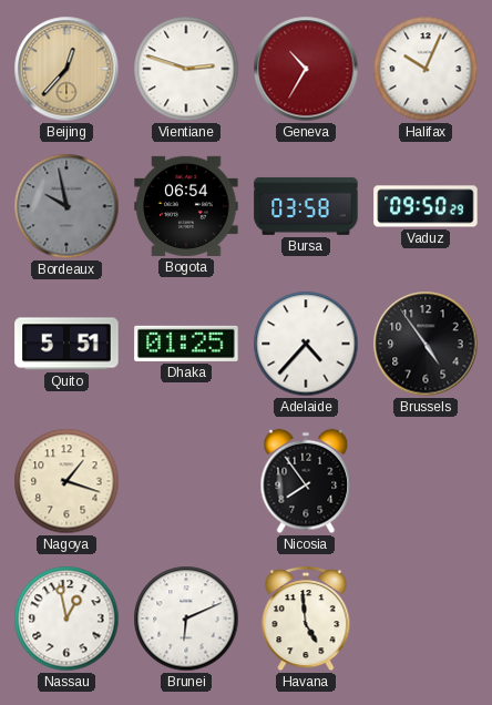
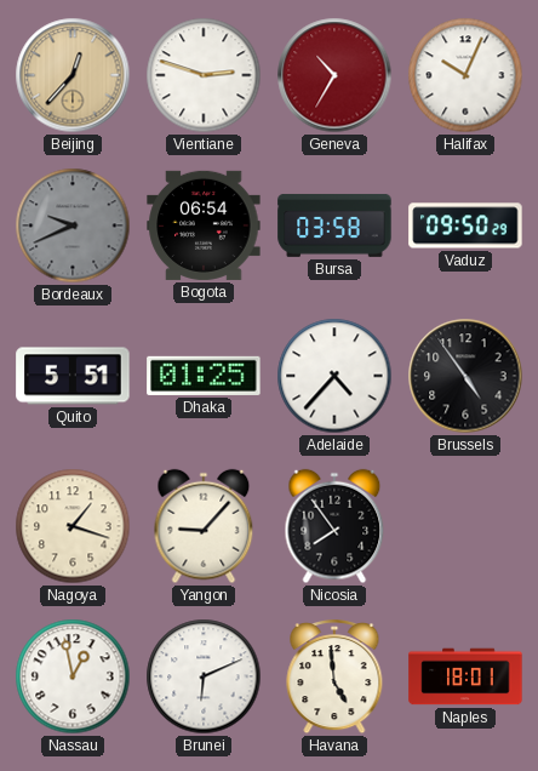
Bordeaux: 9:58 -> 9:41
Yangon: none -> 9:07
Naples: none -> 18:01
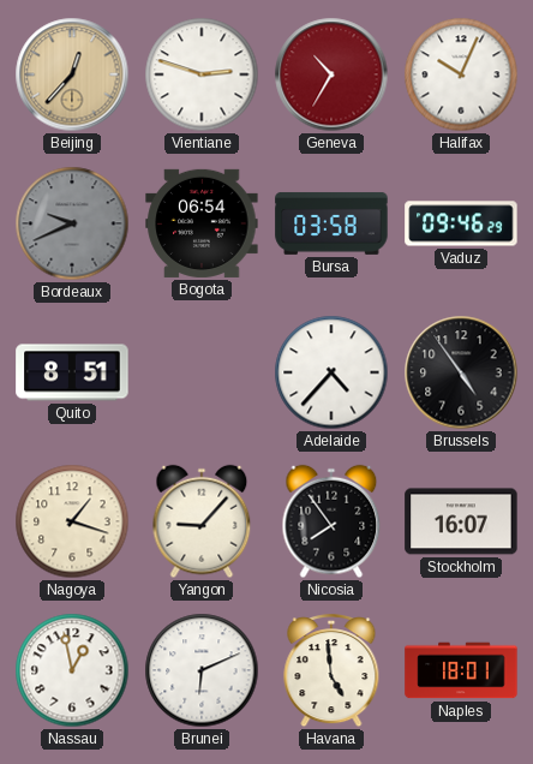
Vaduz: 09:50 -> 09:46
Quito: 5:51 -> 8:51
Dhaka: 01:25 -> none
Stockholm: none -> 16:07
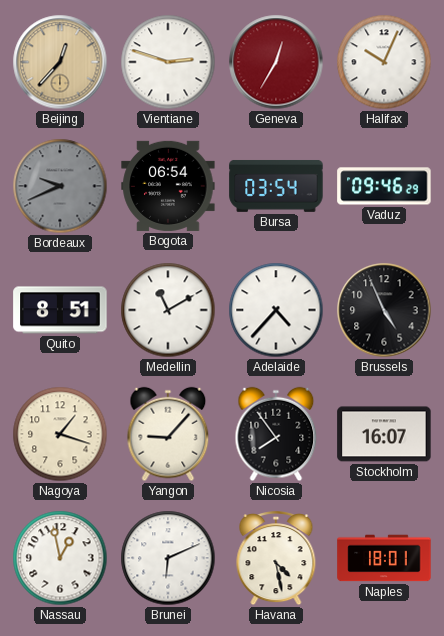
Geneva: 10:35 -> 12:35
Bursa: 03:58 -> 03:54
Medellin: none -> 11:10
Brussels: 4:54 -> 4:56
Havana: 4:59 -> 4:28
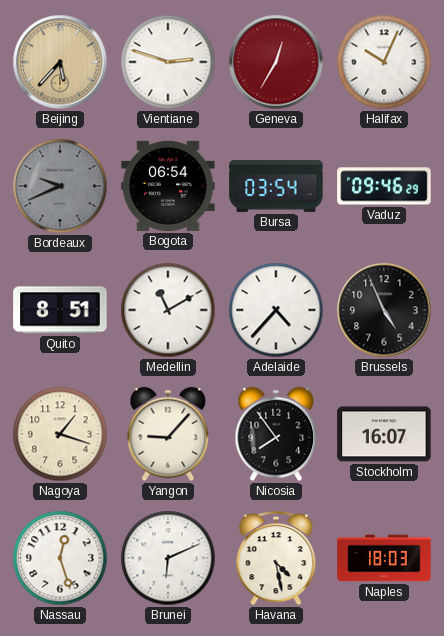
Beijing: 12:37 -> 5:37
Nassau: 12:58 -> 12:27
Naples: 18:01 -> 18:03
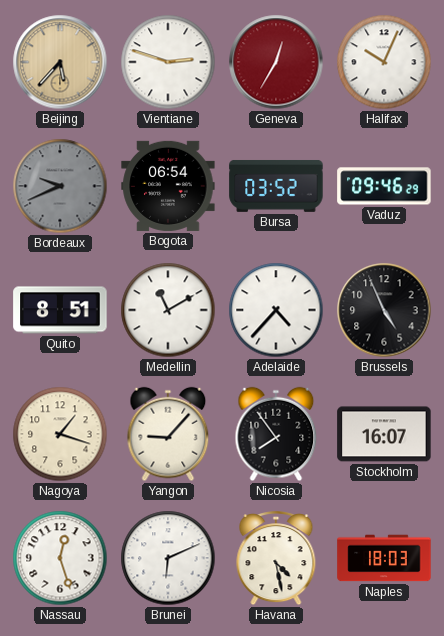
Bursa: 03:54 -> 03:52
